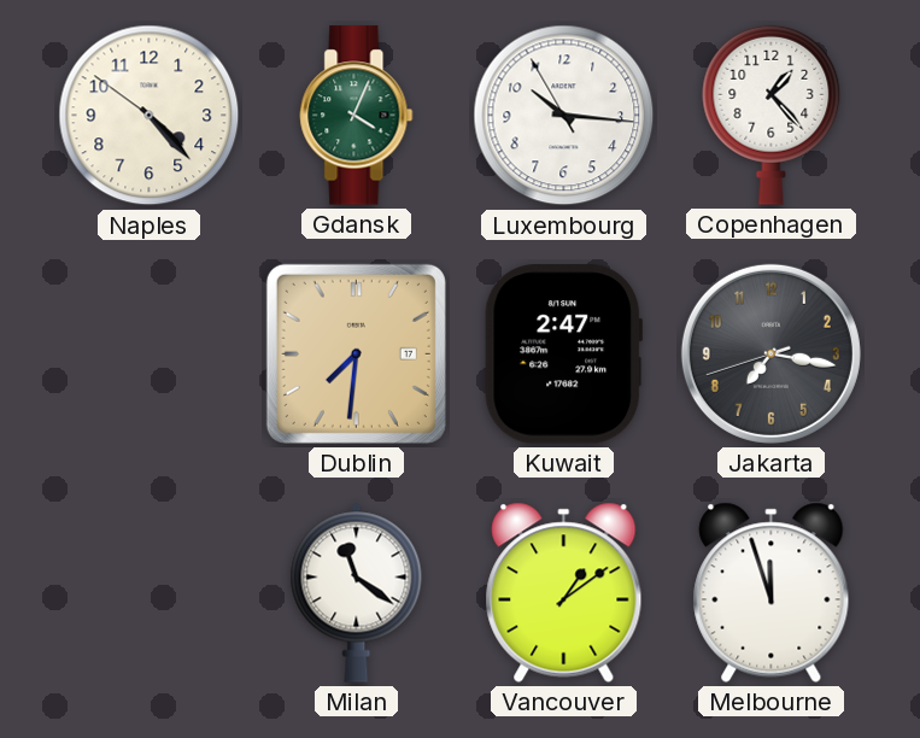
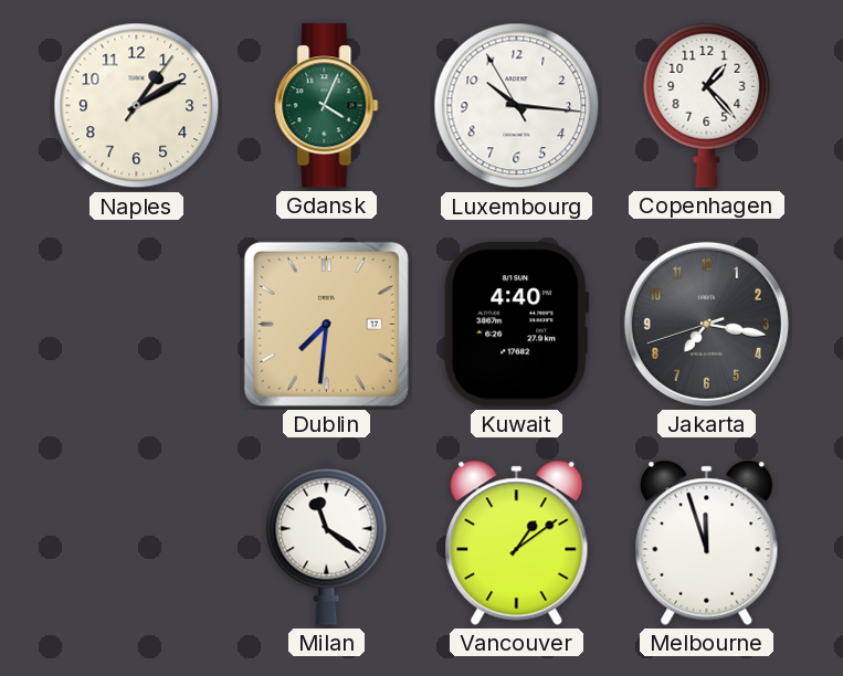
Naples: 4:22 -> 1:10
Kuwait: 2:47 -> 4:40
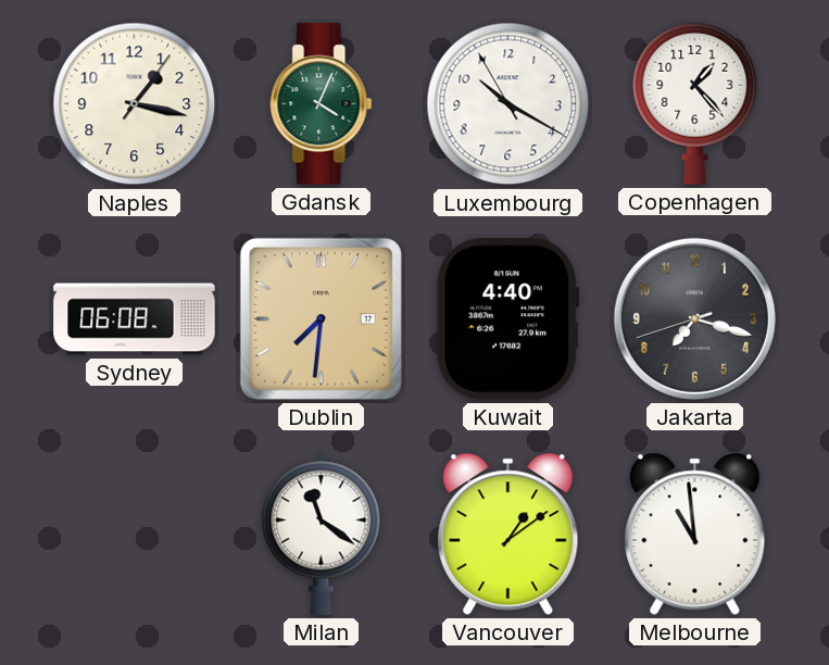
Naples: 1:10 -> 1:17
Luxembourg: 10:15 -> 10:19
Sydney: none -> 06:08
Jakarta: 7:16 -> 7:17
Melbourne: 11:57 -> 10:59
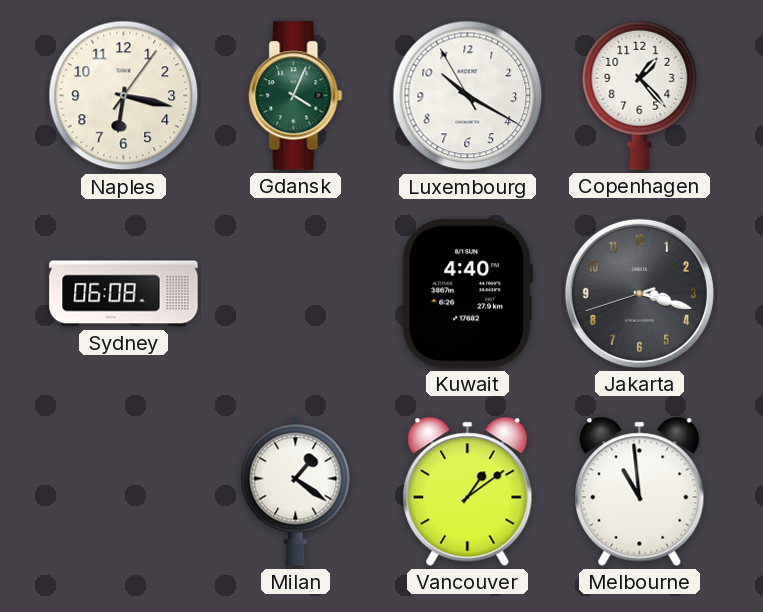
Naples: 1:17 -> 6:17
Dublin: 7:31 -> none
Jakarta: 7:17 -> 3:17
Milan: 11:21 -> 1:21
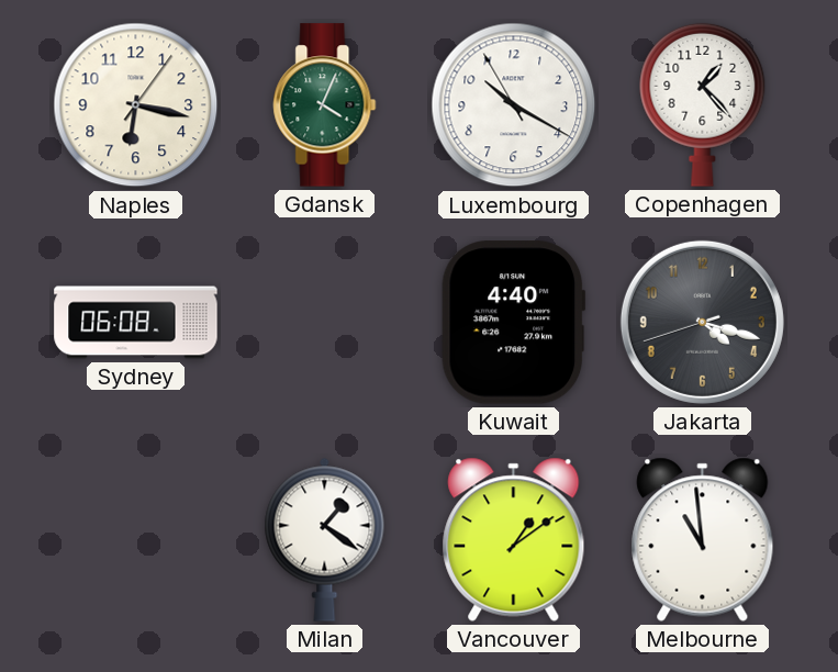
Jakarta: 3:17 -> 4:17
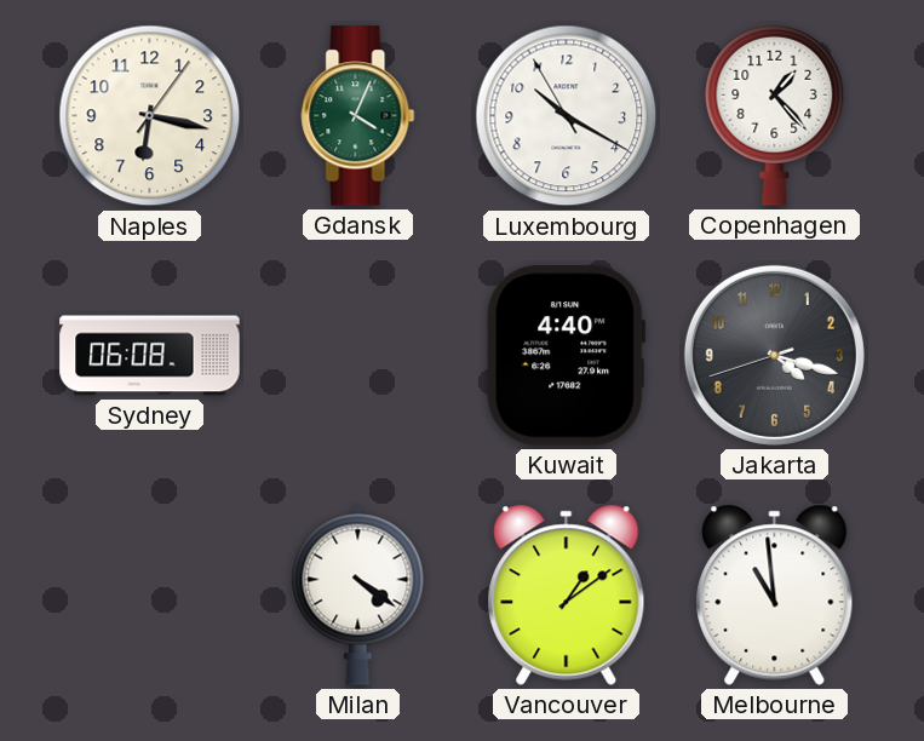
Milan: 1:21 -> 4:21
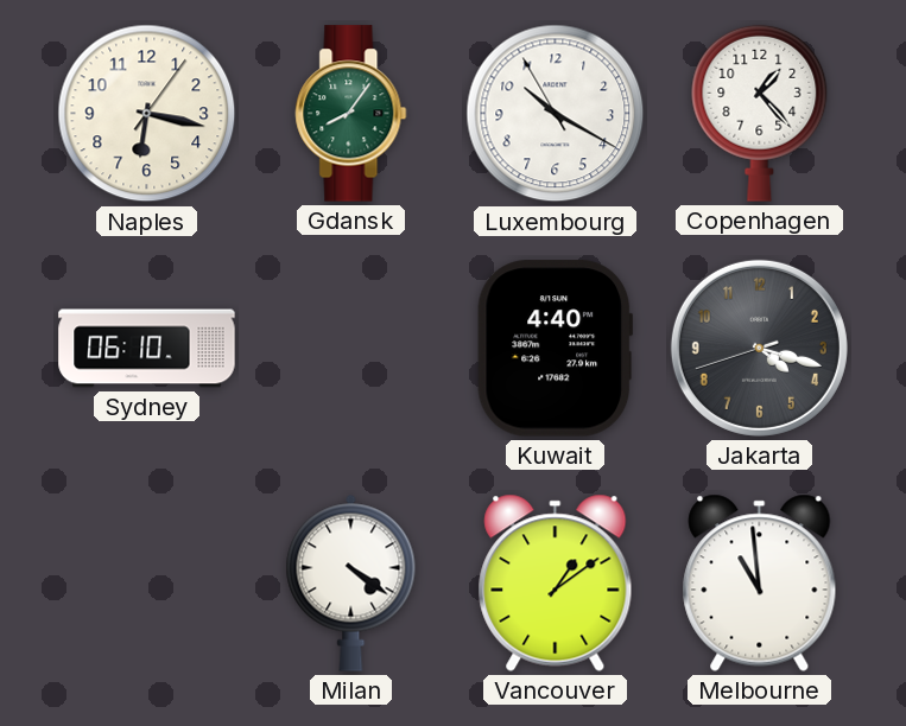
Gdansk: 4:04 -> 8:06
Sydney: 06:08 -> 06:10
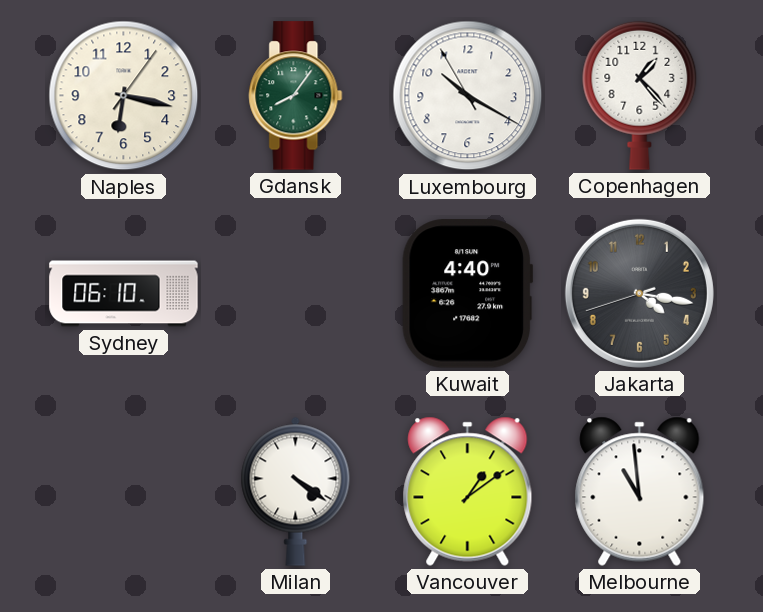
Jakarta: 4:17 -> 4:16
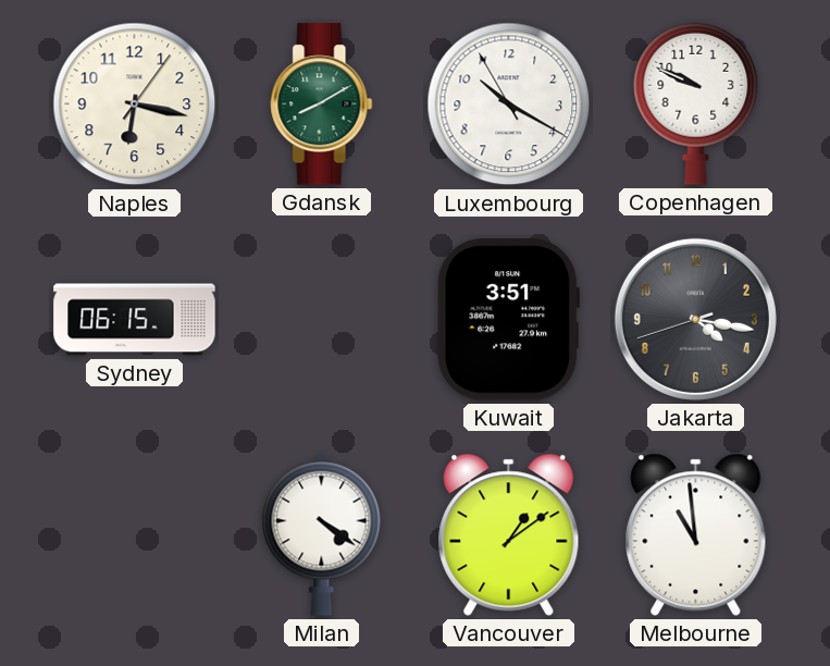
Gdansk: 8:06 -> 8:10
Copenhagen: 1:23 -> 9:49
Sydney: 06:10 -> 06:15
Kuwait: 4:40 -> 3:51
